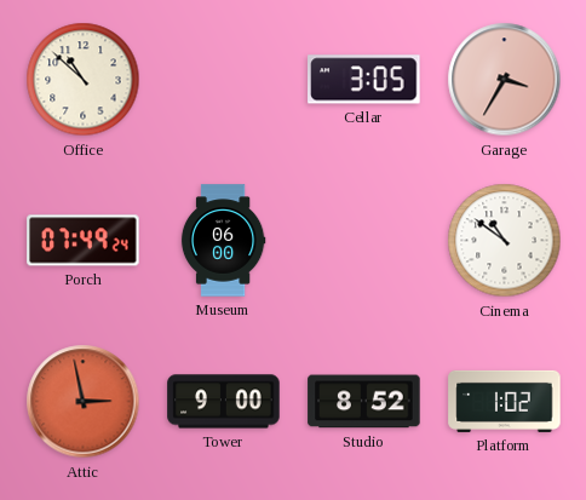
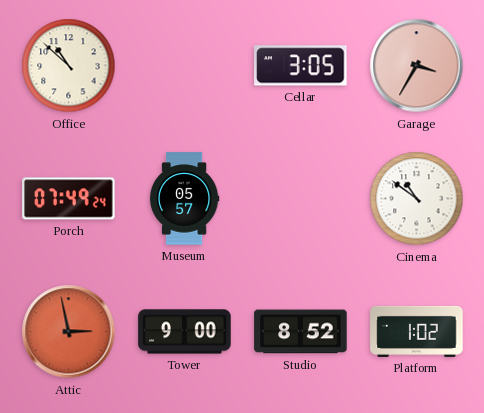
Museum: 06:00 -> 05:57
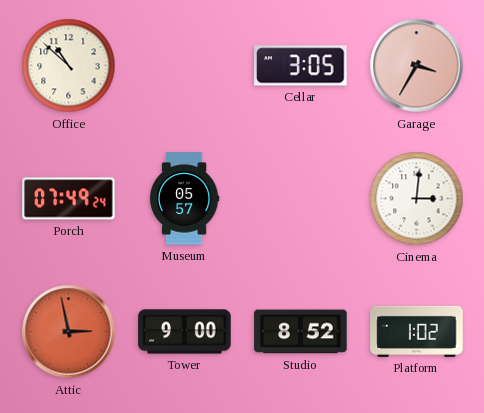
Cinema: 10:51 -> 3:01
